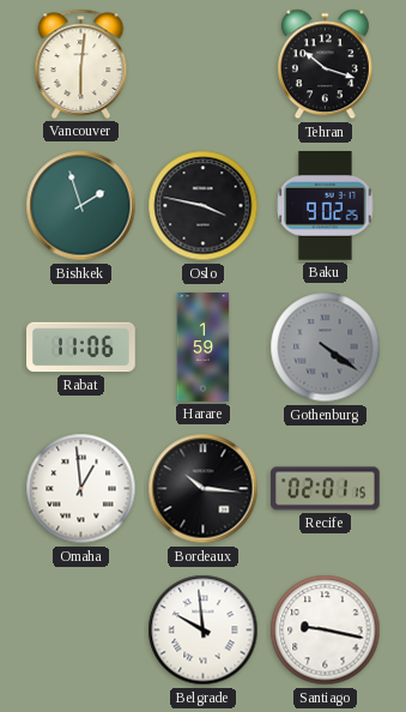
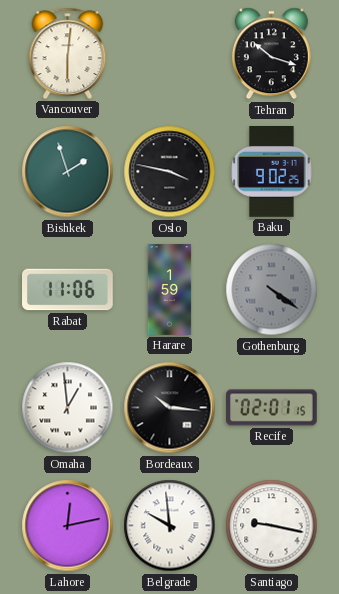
Lahore: none -> 12:13
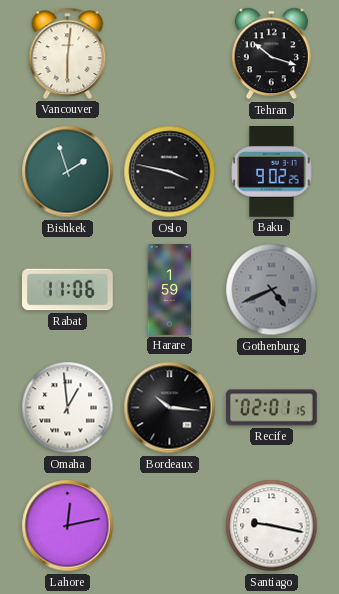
Gothenburg: 4:21 -> 4:41
Belgrade: 9:59 -> none
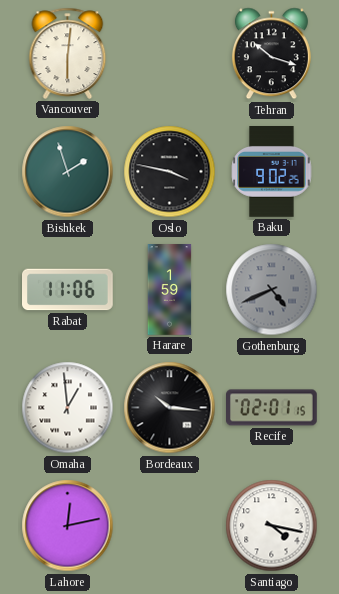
Santiago: 9:17 -> 4:17
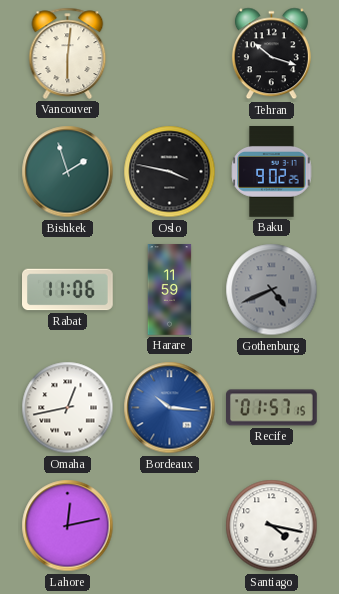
Harare: 1:59 -> 11:59
Omaha: 12:59 -> 12:43
Bordeaux dial: black -> blue
Recife: 02:01 -> 01:57
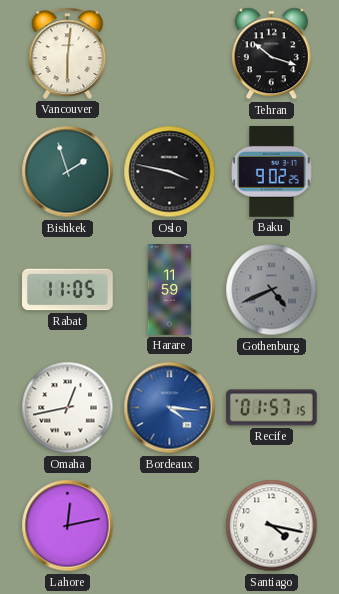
Rabat: 11:06 -> 11:05
Bordeaux: 10:16 -> 4:16
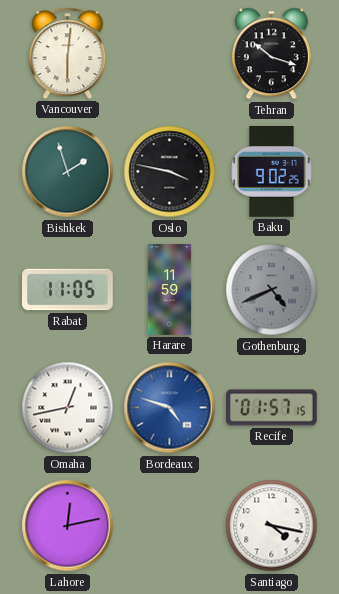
Bordeaux: 4:16 -> 4:48
